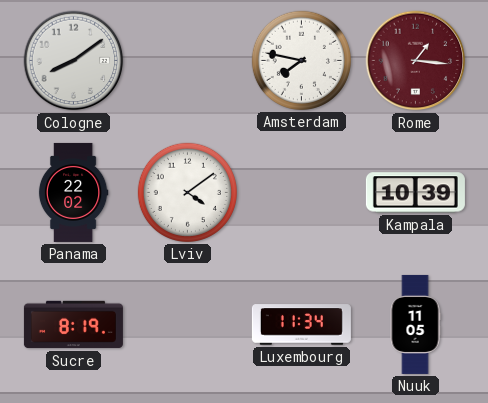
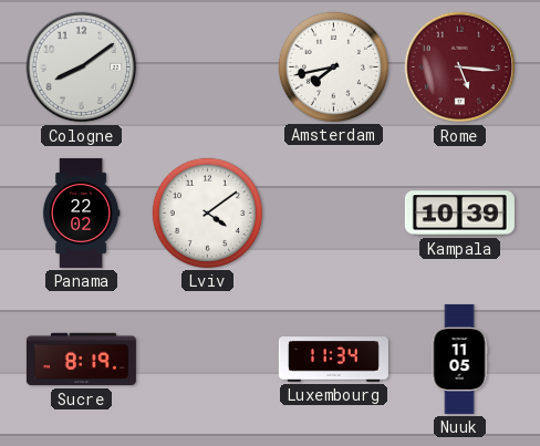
Amsterdam: 7:47 -> 7:43
Rome: 1:16 -> 5:16
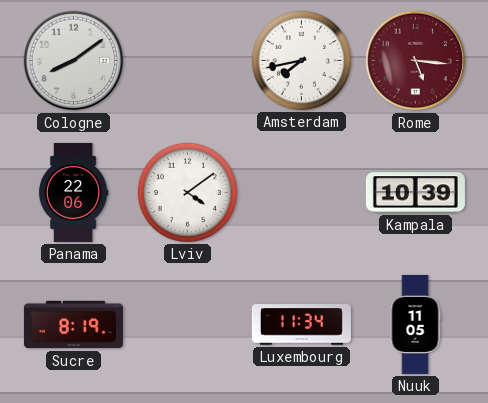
Panama: 22:02 -> 22:06
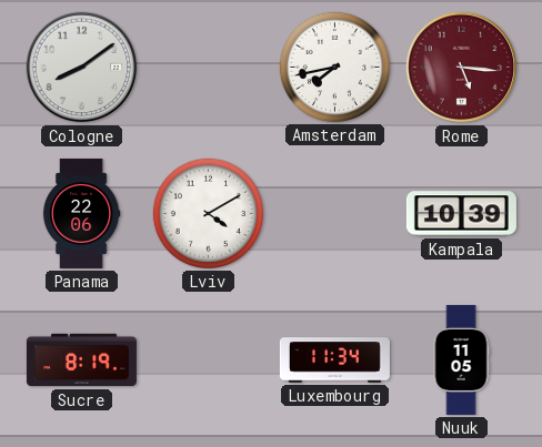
Lviv: 4:09 -> 4:10
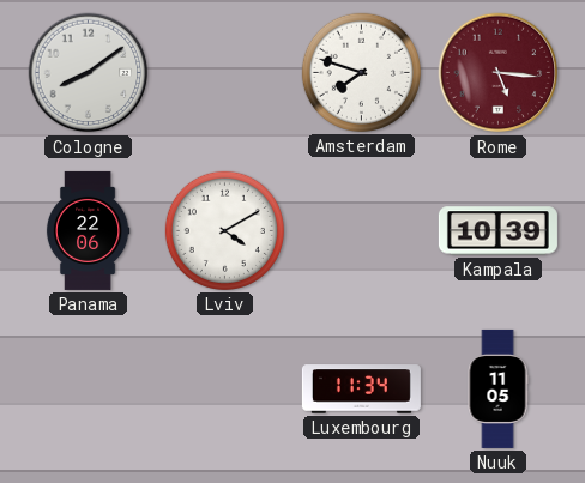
Amsterdam: 7:43 -> 7:48
Sucre: 8:19 -> none
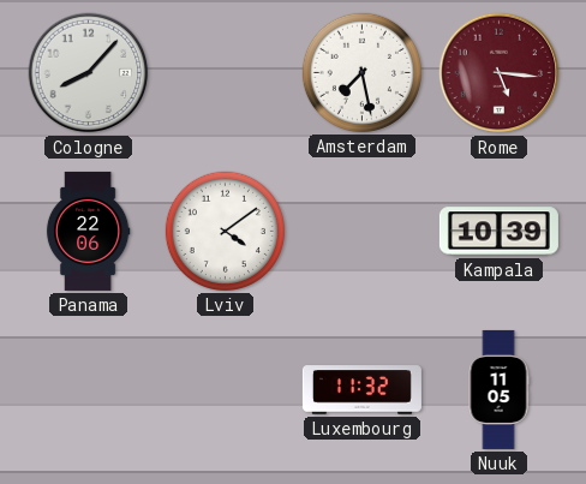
Cologne: 8:09 -> 8:07
Amsterdam: 7:48 -> 7:28
Lviv: 4:10 -> 4:09
Luxembourg: 11:34 -> 11:32
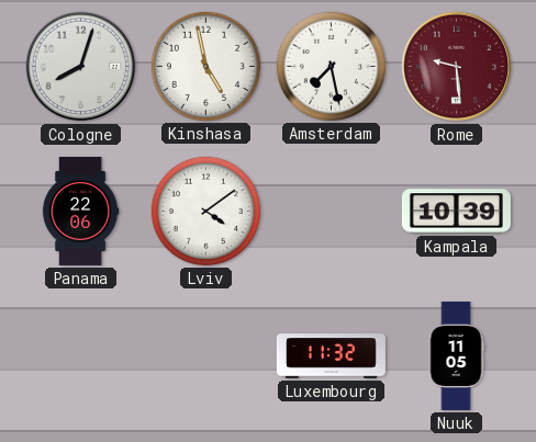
Cologne: 8:07 -> 8:03
Kinshasa: none -> 4:58
Rome: 5:16 -> 9:29
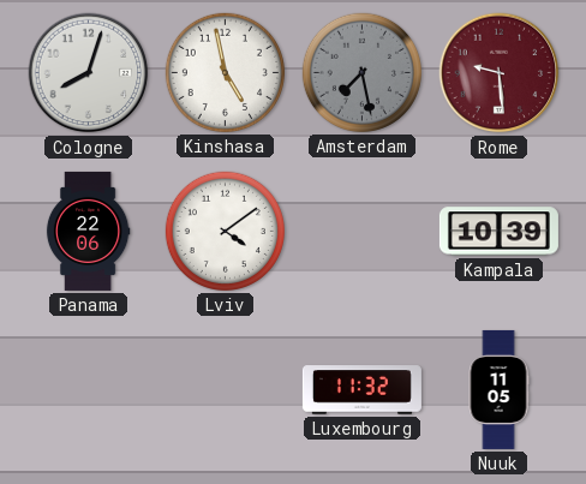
Amsterdam dial: white -> grey
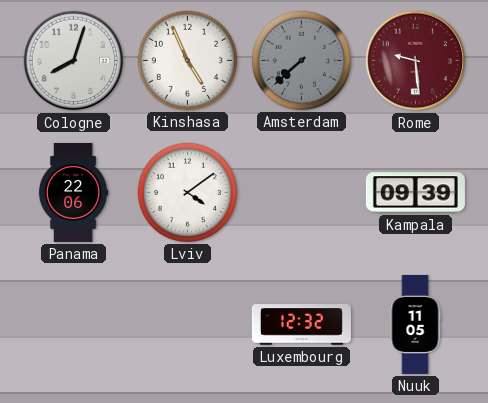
Kinshasa: 4:58 -> 4:56
Amsterdam: 7:28 -> 7:38
Kampala: 10:39 -> 09:39
Luxembourg: 11:32 -> 12:32
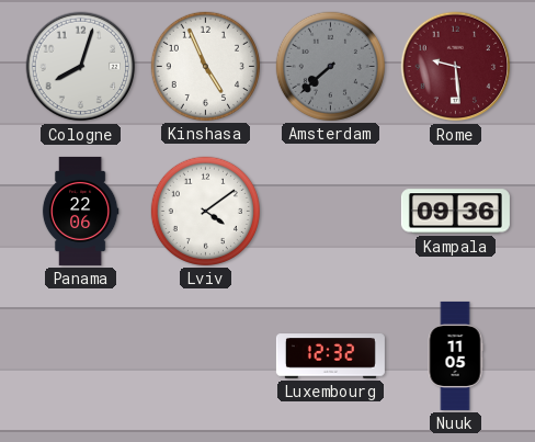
Kampala: 09:39 -> 09:36
